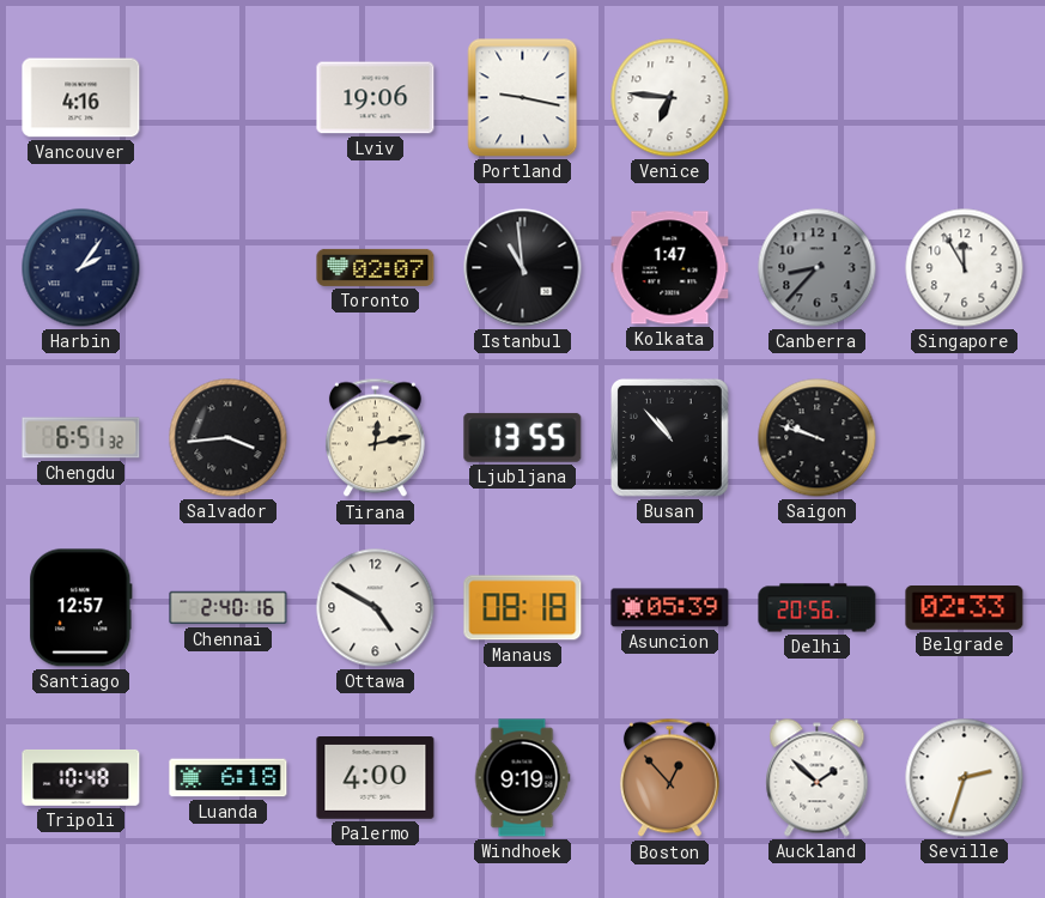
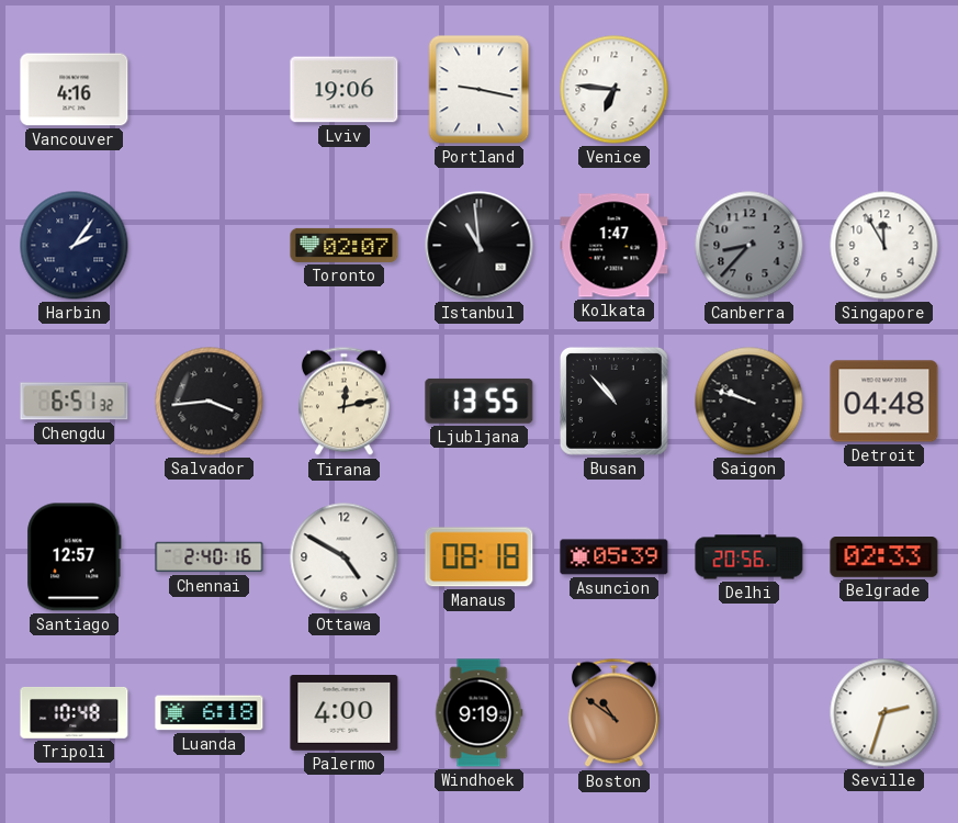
Detroit: none -> 04:48
Boston: 12:53 -> 10:51
Auckland: 1:52 -> none
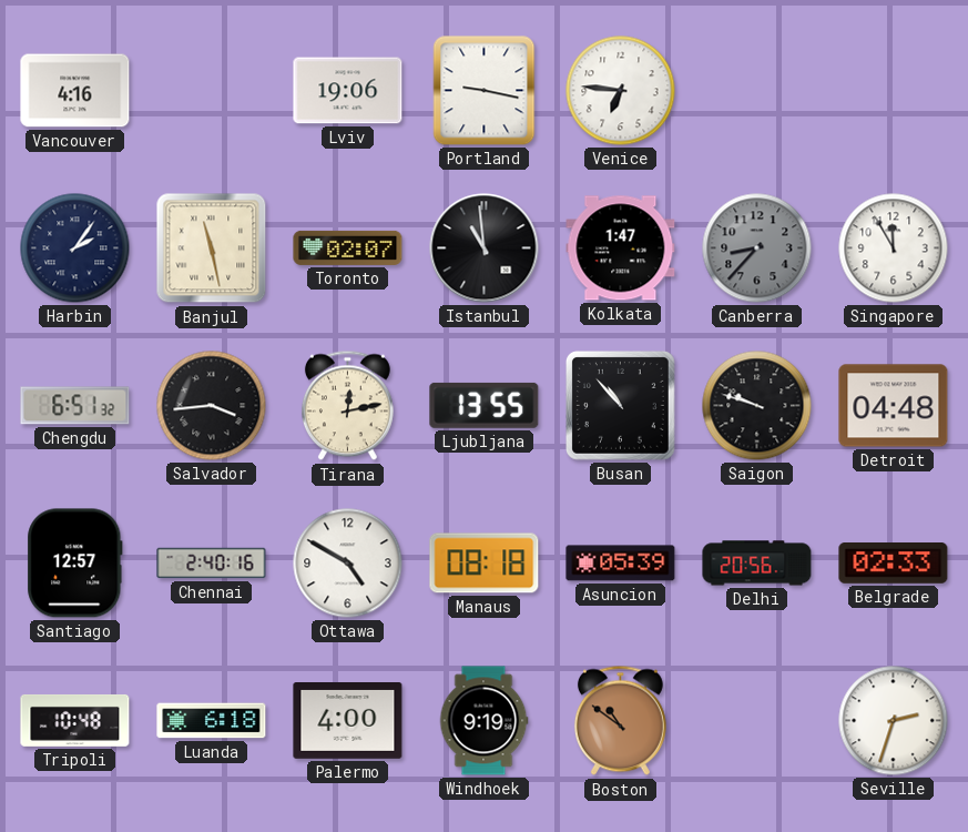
Banjul: none -> 11:28
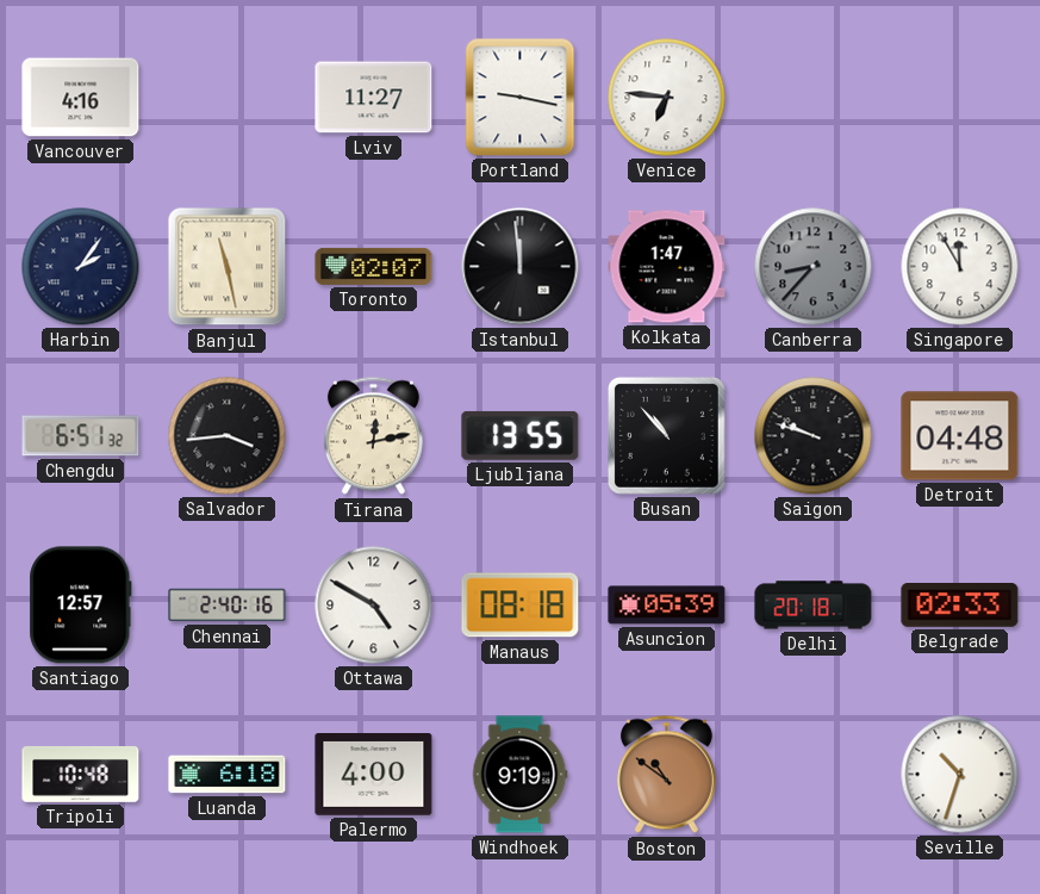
Lviv: 19:06 -> 11:27
Istanbul: 10:59 -> 11:59
Delhi: 20:56 -> 20:18
Seville: 2:33 -> 10:33
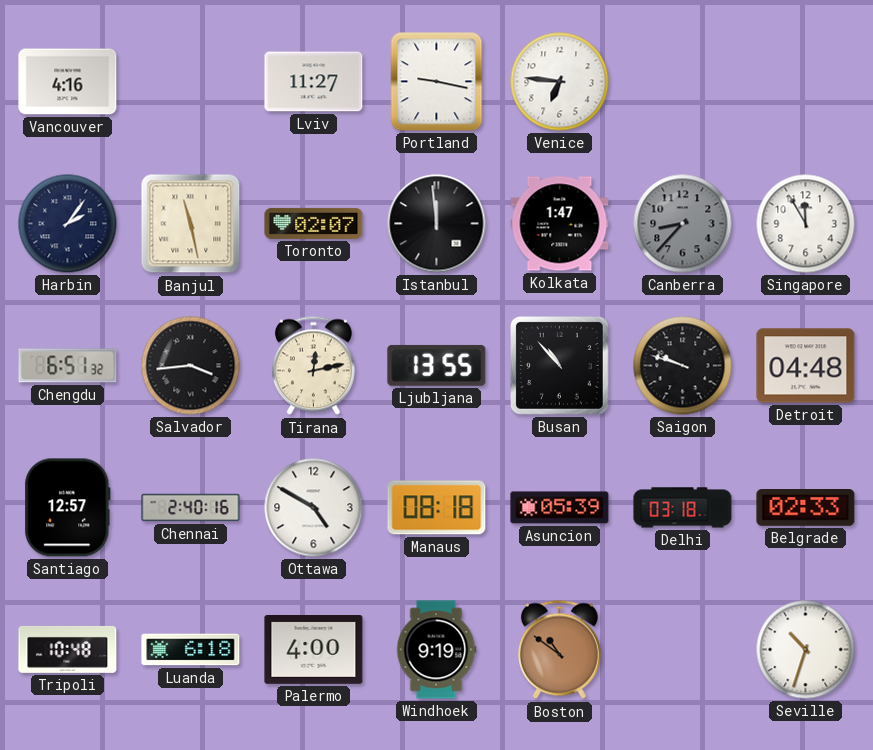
Delhi: 20:18 -> 03:18
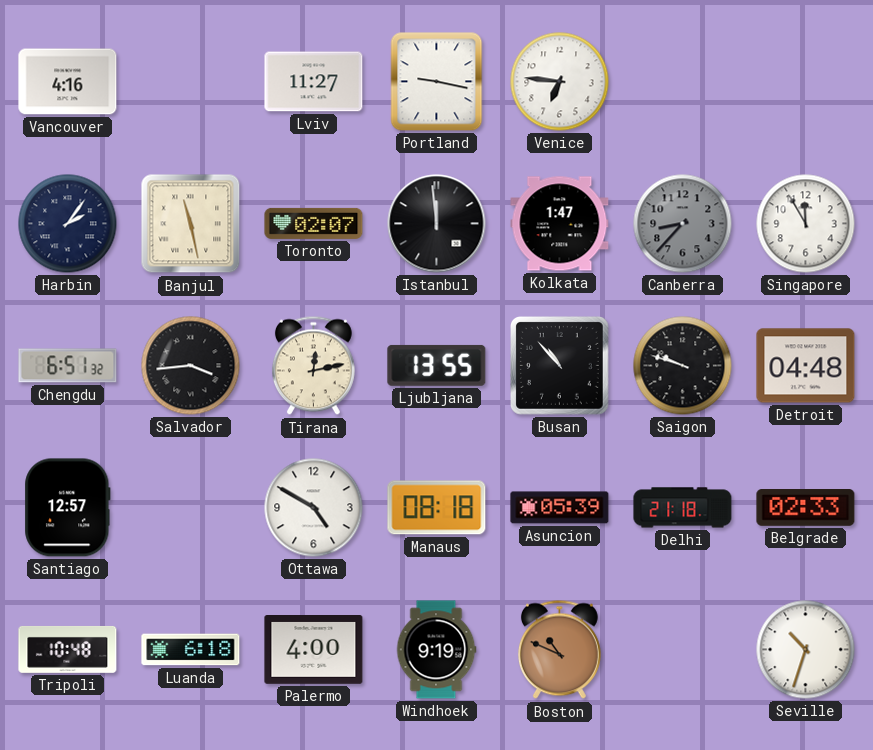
Chennai: 2:40 -> none
Delhi: 03:18 -> 21:18
Boston: 10:51 -> 10:49
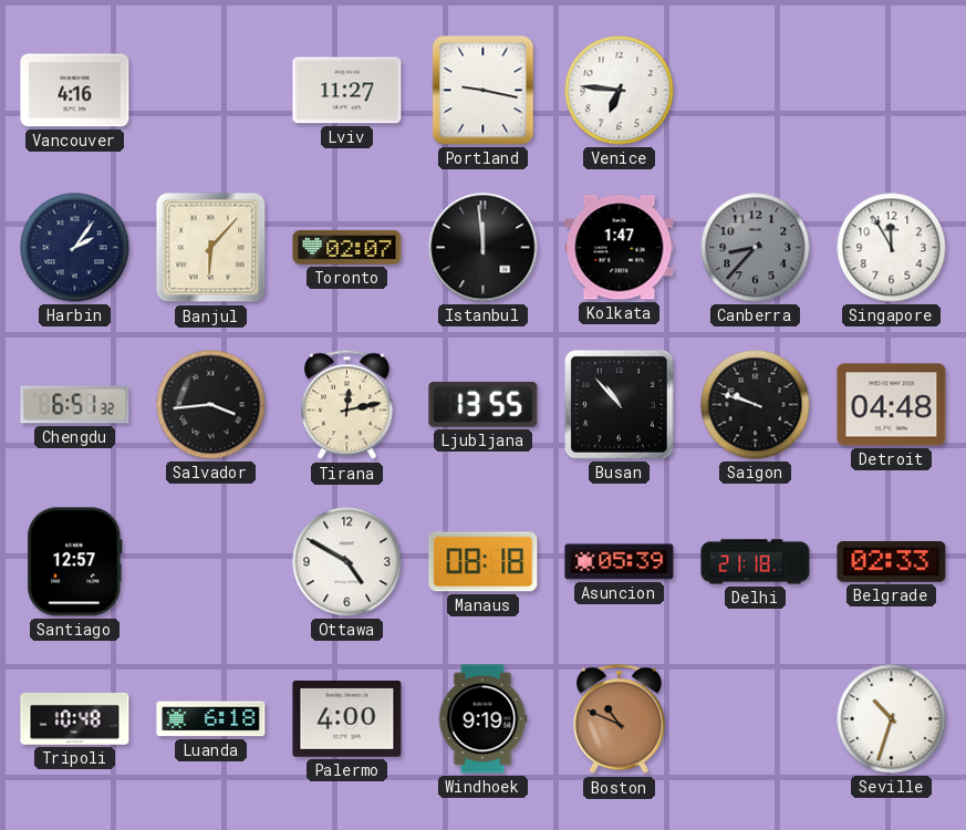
Banjul: 11:28 -> 6:07
